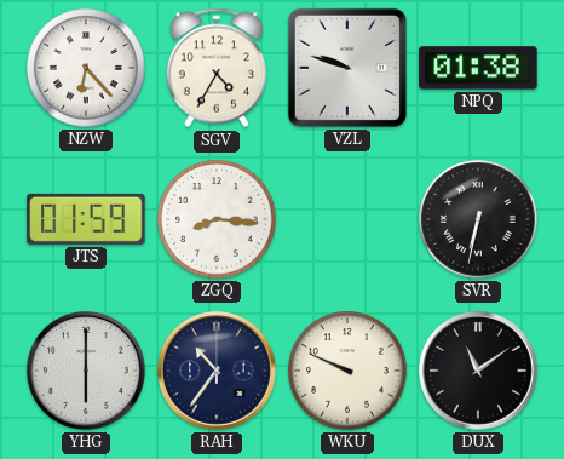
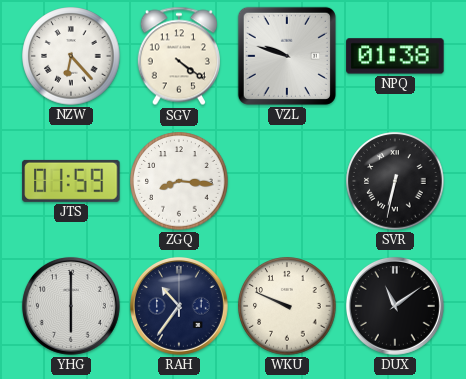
SGV: 4:35 -> 4:21
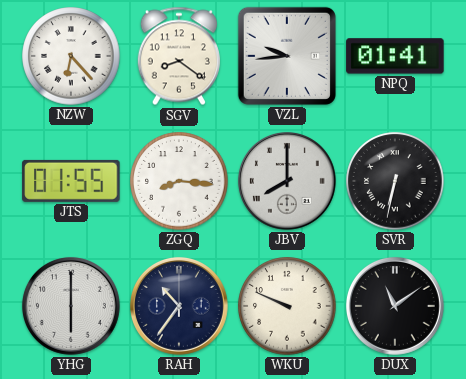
SGV: 4:21 -> 8:21
VZL: 9:48 -> 9:44
NPQ: 01:38 -> 01:41
JTS: 01:59 -> 01:55
JBV: none -> 8:00
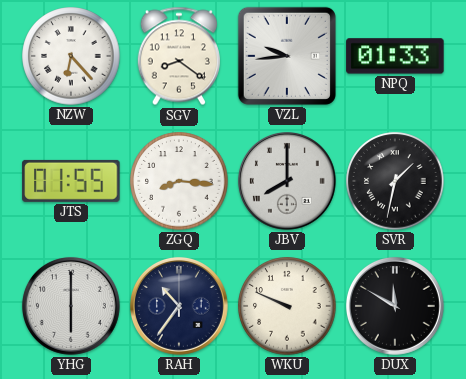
NPQ: 01:41 -> 01:33
SVR: 6:32 -> 1:32
DUX: 11:09 -> 11:50
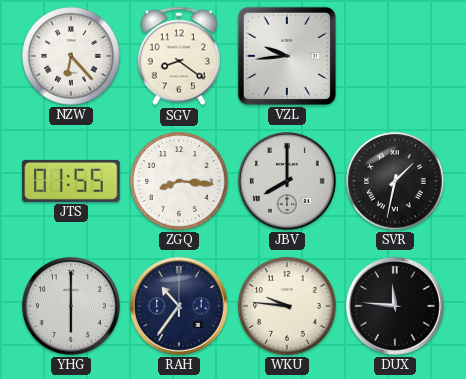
NPQ: 01:33 -> none
WKU: 9:49 -> 9:46
DUX: 11:50 -> 11:46
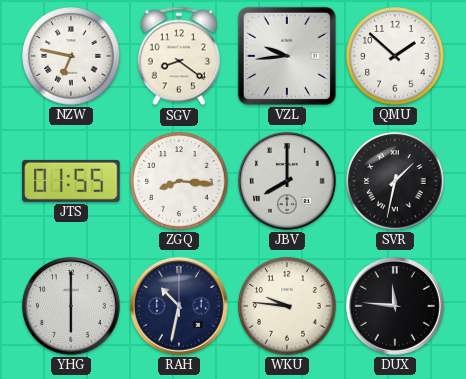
NZW: 6:23 -> 6:47
QMU: none -> 1:52
RAH: 10:36 -> 10:32
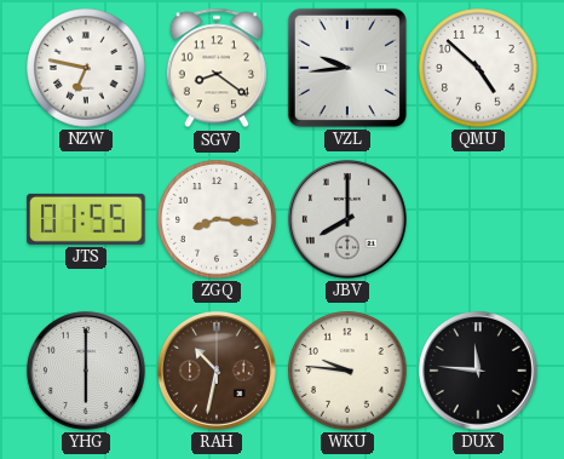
QMU: 1:52 -> 4:52
SVR: 1:32 -> none
RAH dial: navy -> brown
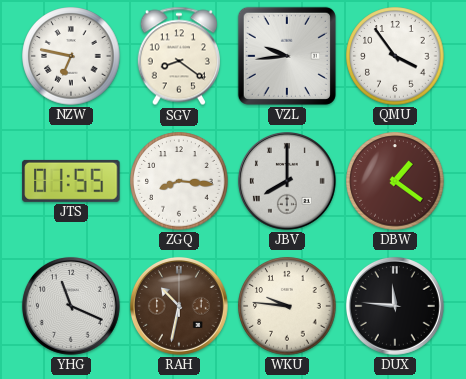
QMU: 4:52 -> 3:54
DBW: none -> 1:21
YHG: 6:00 -> 11:19
